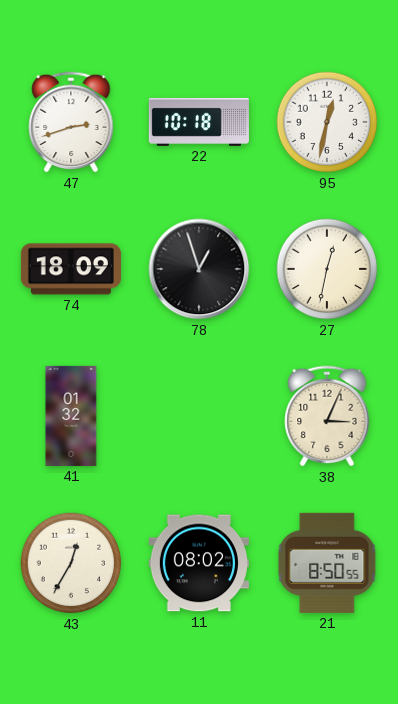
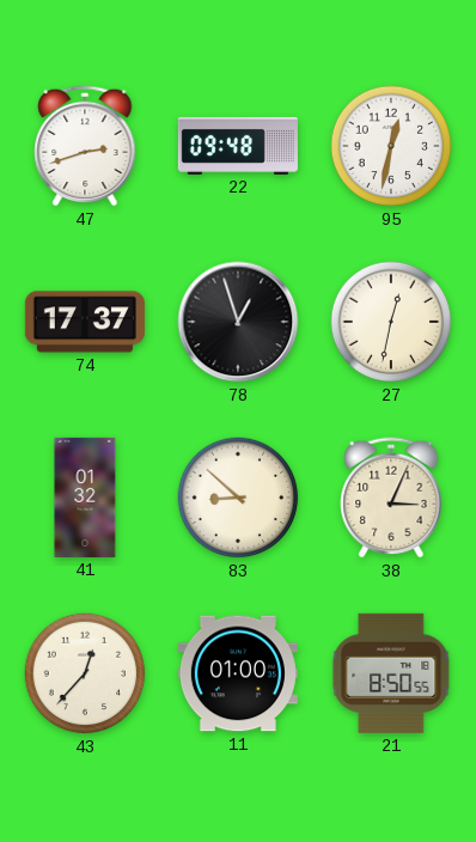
22: 10:18 -> 09:48
74: 18:09 -> 17:37
83: none -> 8:52
43: 12:35 -> 12:37
11: 08:02 -> 01:00
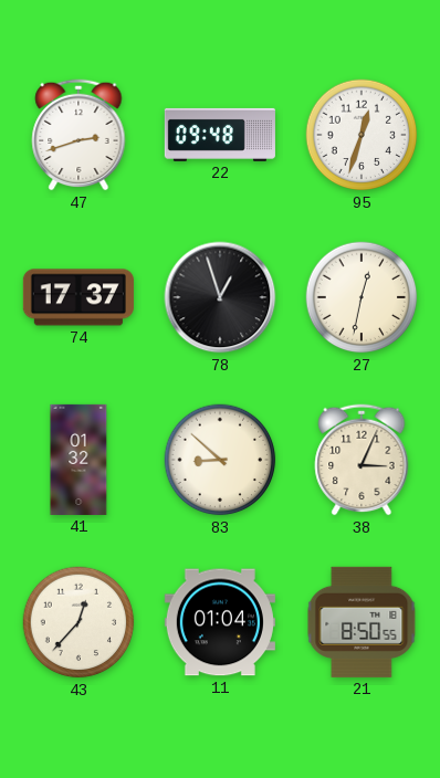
95: 12:32 -> 12:33
11: 01:00 -> 01:04
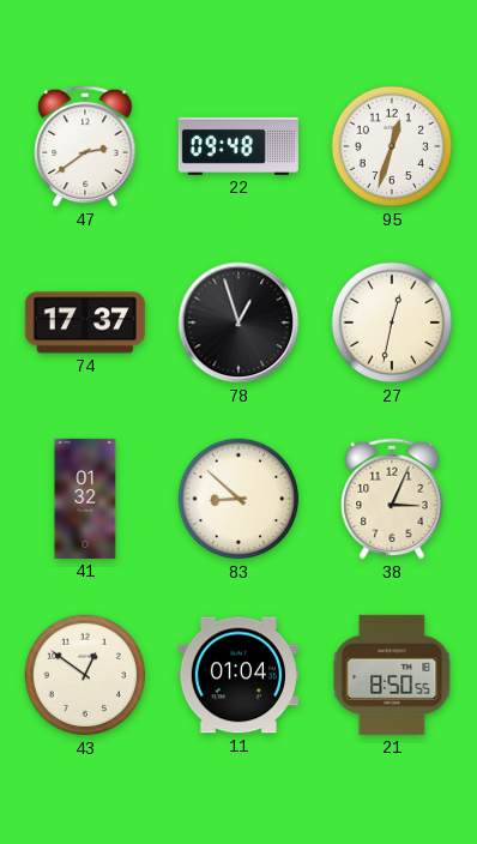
47: 2:42 -> 2:39
43: 12:37 -> 12:51
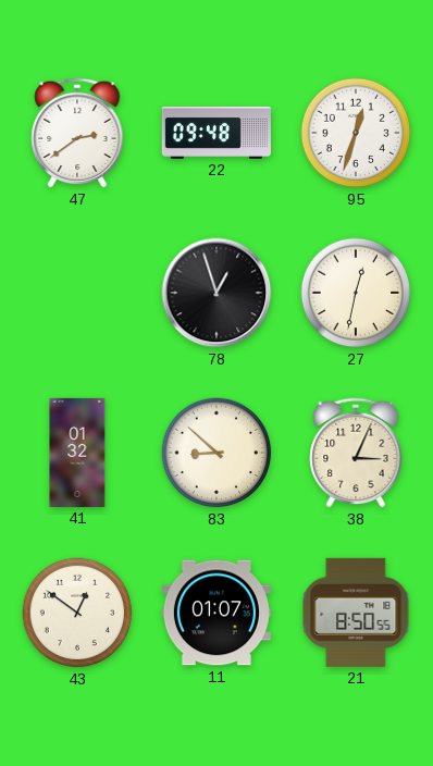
74: 17:37 -> none
11: 01:04 -> 01:07
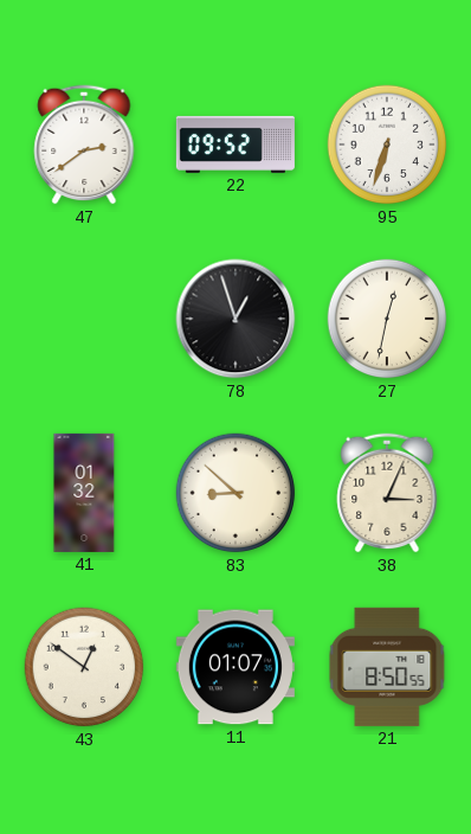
22: 09:48 -> 09:52
95: 12:33 -> 6:33
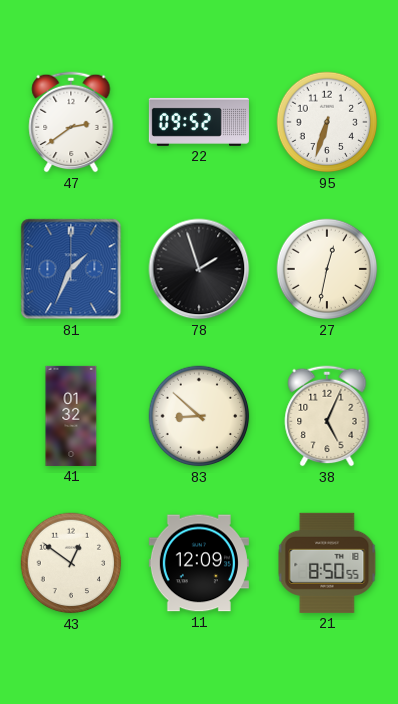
81: none -> 1:34
78: 12:57 -> 1:57
38: 3:04 -> 5:04
11: 01:07 -> 12:09
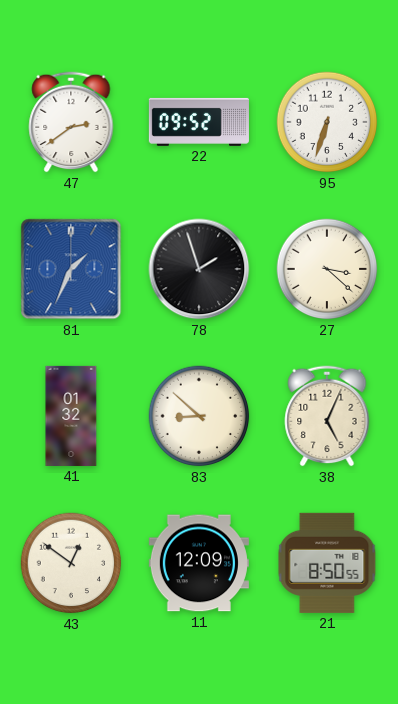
27: 12:32 -> 3:22
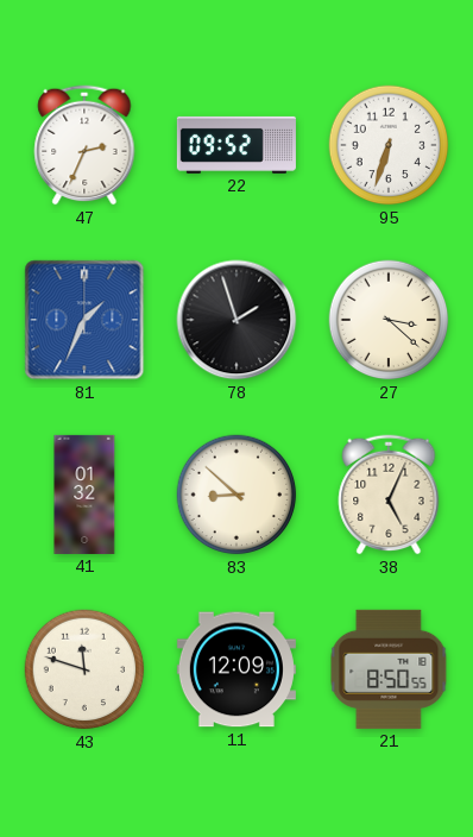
47: 2:39 -> 2:34
43: 12:51 -> 11:48
